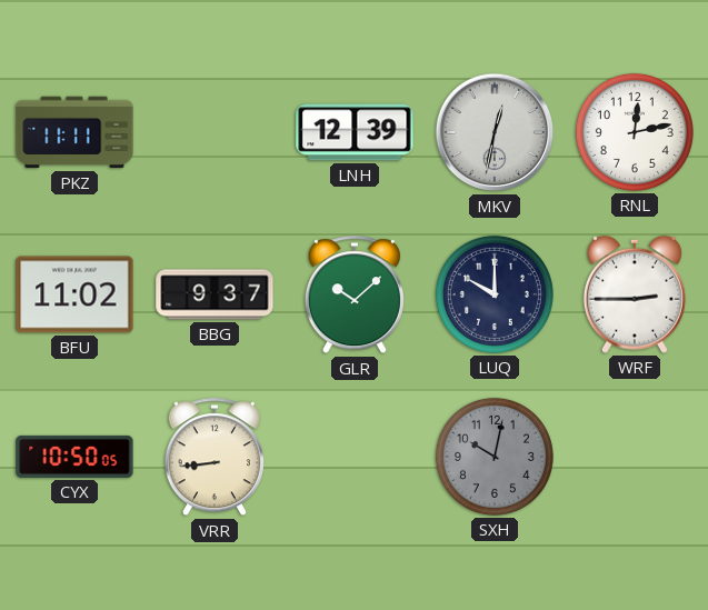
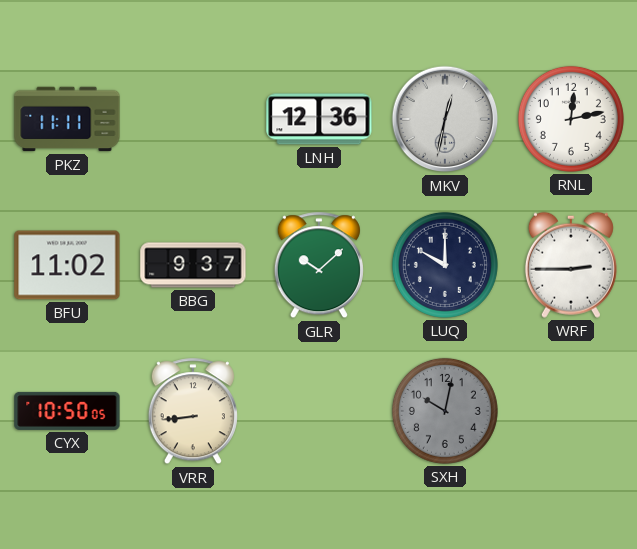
LNH: 12:39 -> 12:36
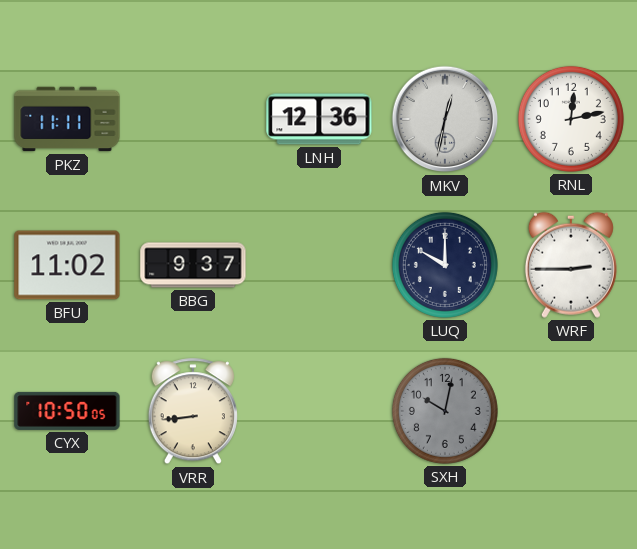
GLR: 10:08 -> none
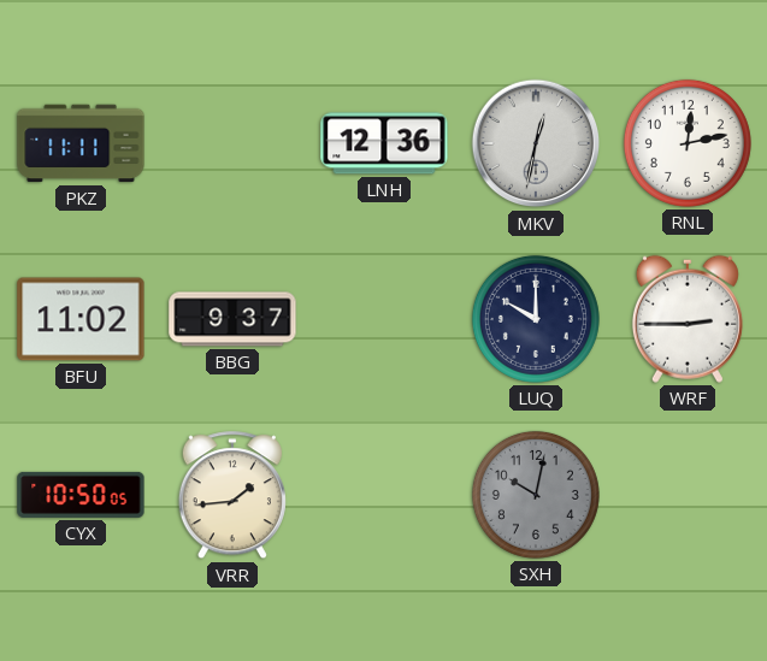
VRR: 8:44 -> 1:44
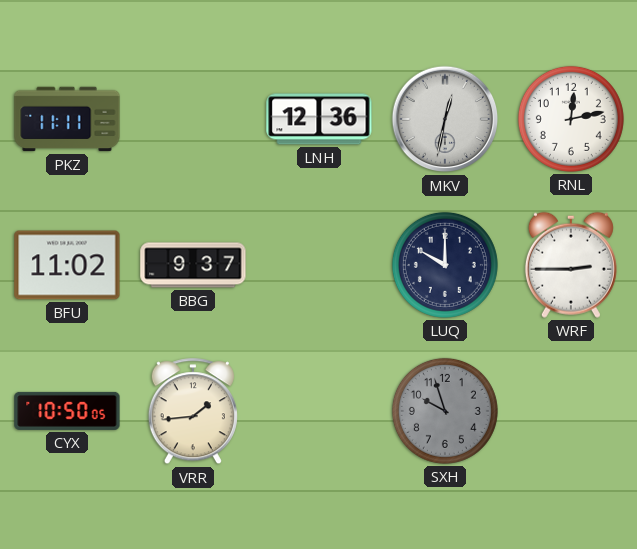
SXH: 10:02 -> 9:57
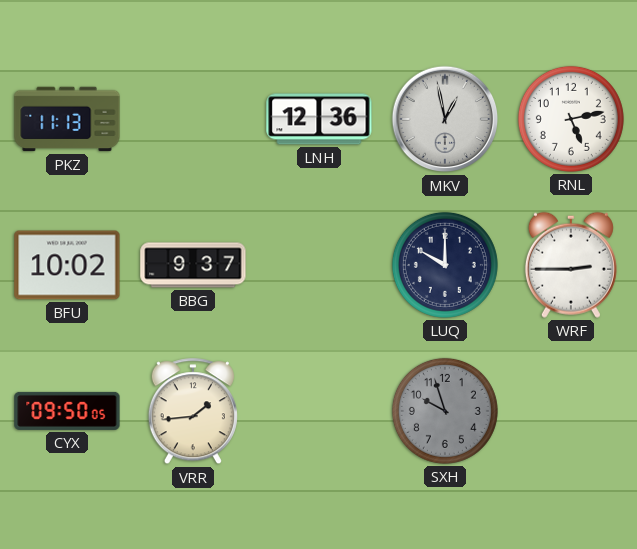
PKZ: 11:11 -> 11:13
MKV: 12:32 -> 12:58
RNL: 12:13 -> 5:13
BFU: 11:02 -> 10:02
CYX: 10:50 -> 09:50
